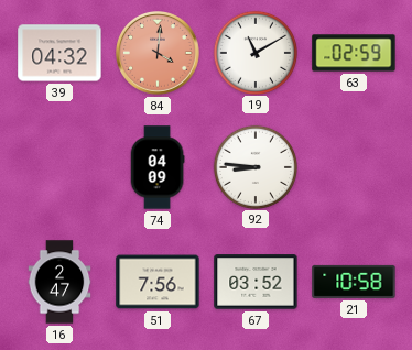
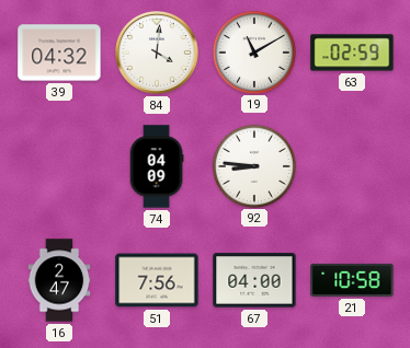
84 dial: salmon -> white
67: 03:52 -> 04:00
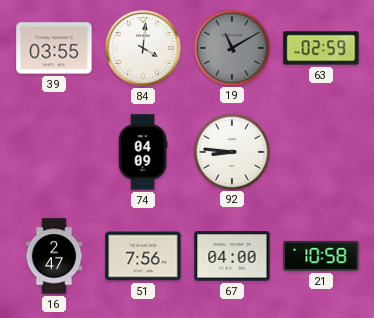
39: 04:32 -> 03:55
19 dial: white -> grey
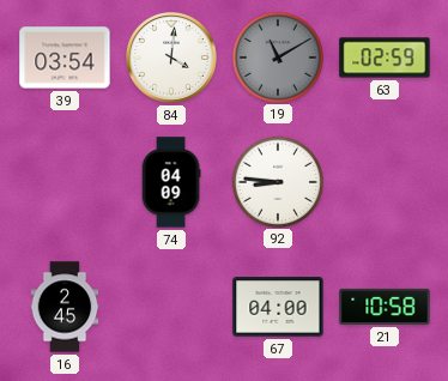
39: 03:55 -> 03:54
16: 2:47 -> 2:45
51: 7:56 -> none
